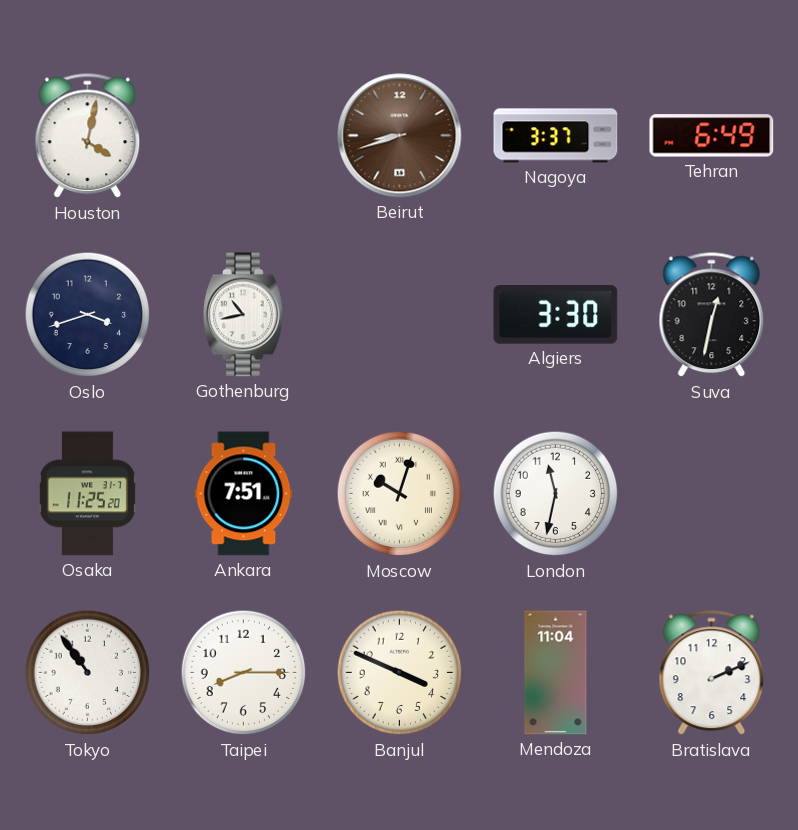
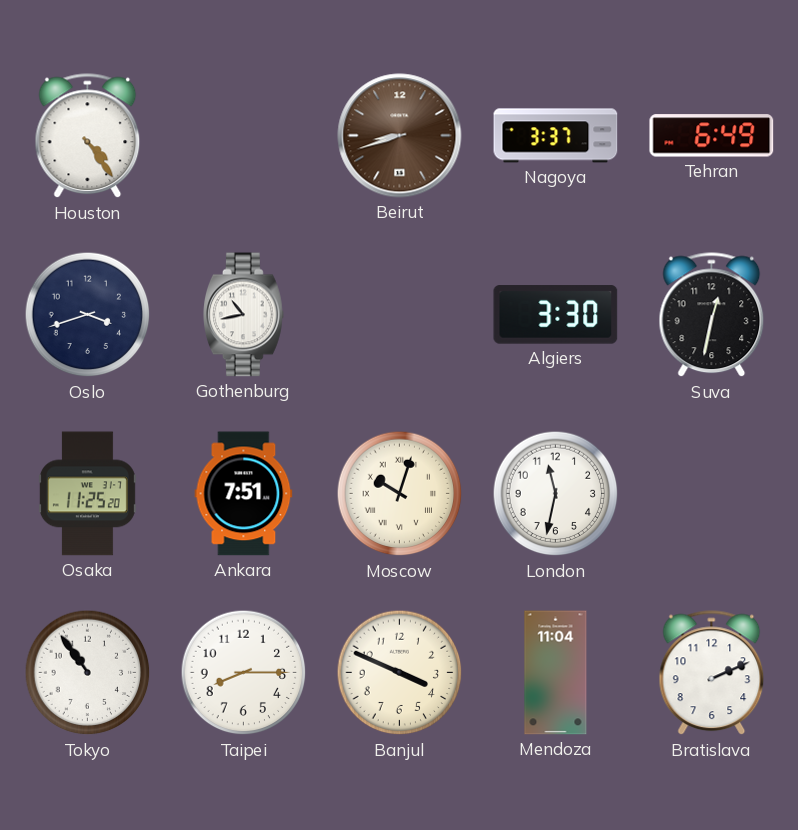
Houston: 4:02 -> 4:24
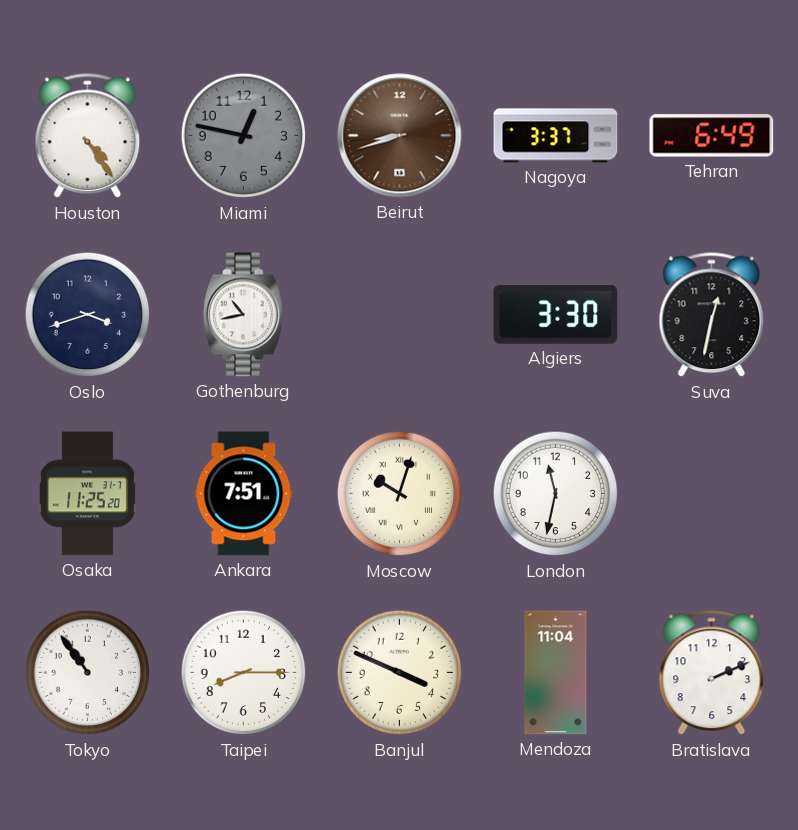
Miami: none -> 12:47
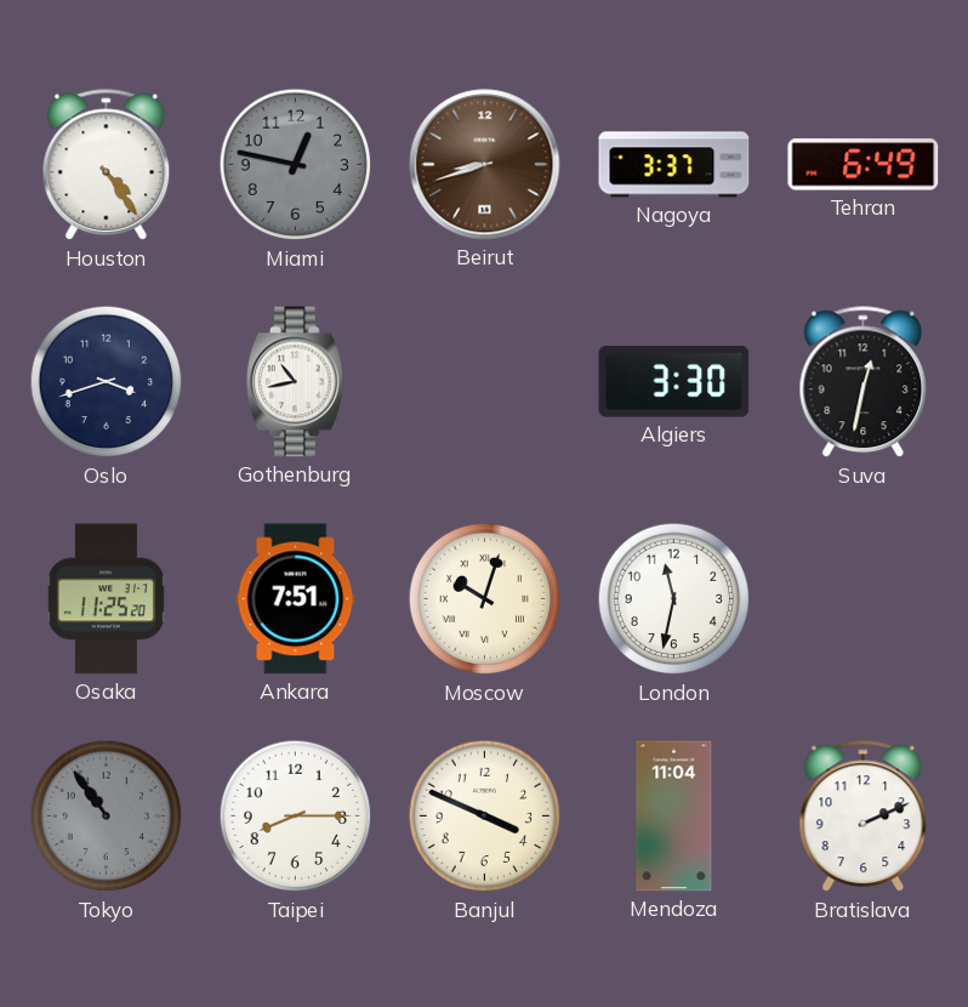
Tokyo dial: white -> grey
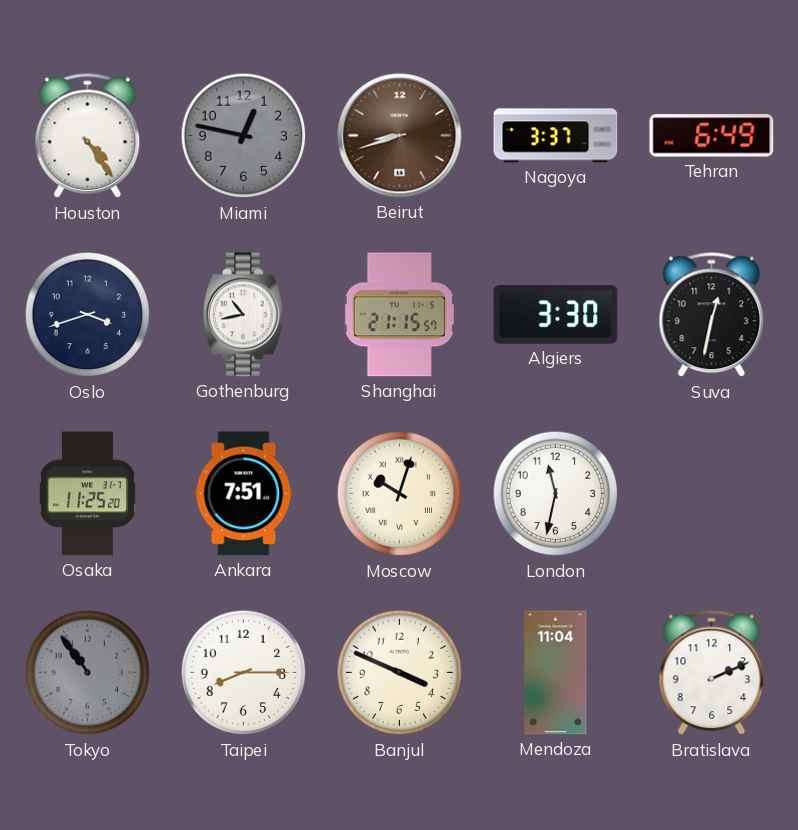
Shanghai: none -> 21:15
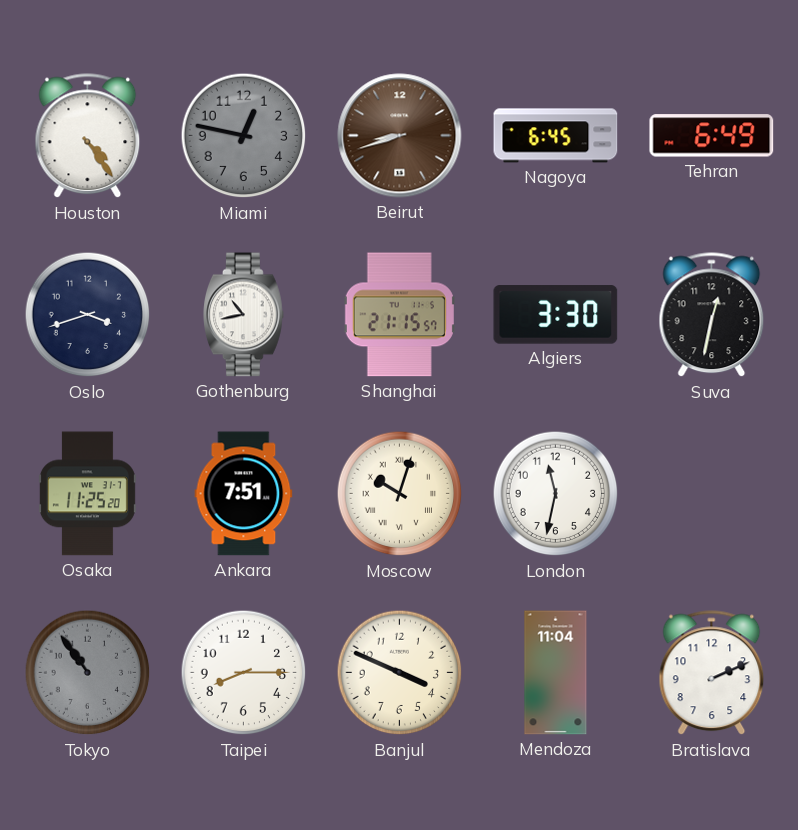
Nagoya: 3:37 -> 6:45
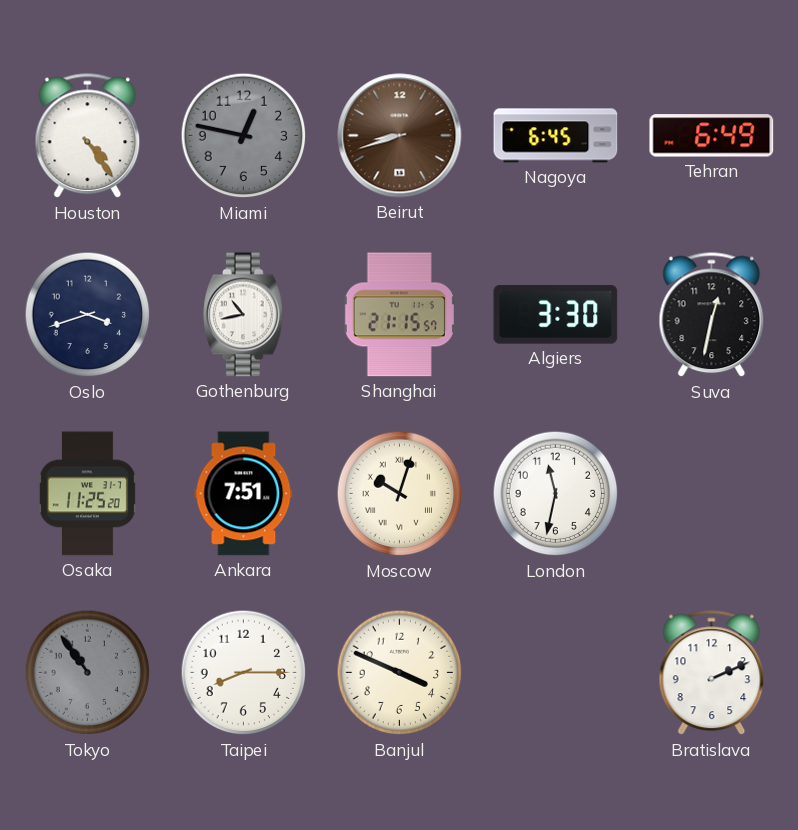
Mendoza: 11:04 -> none
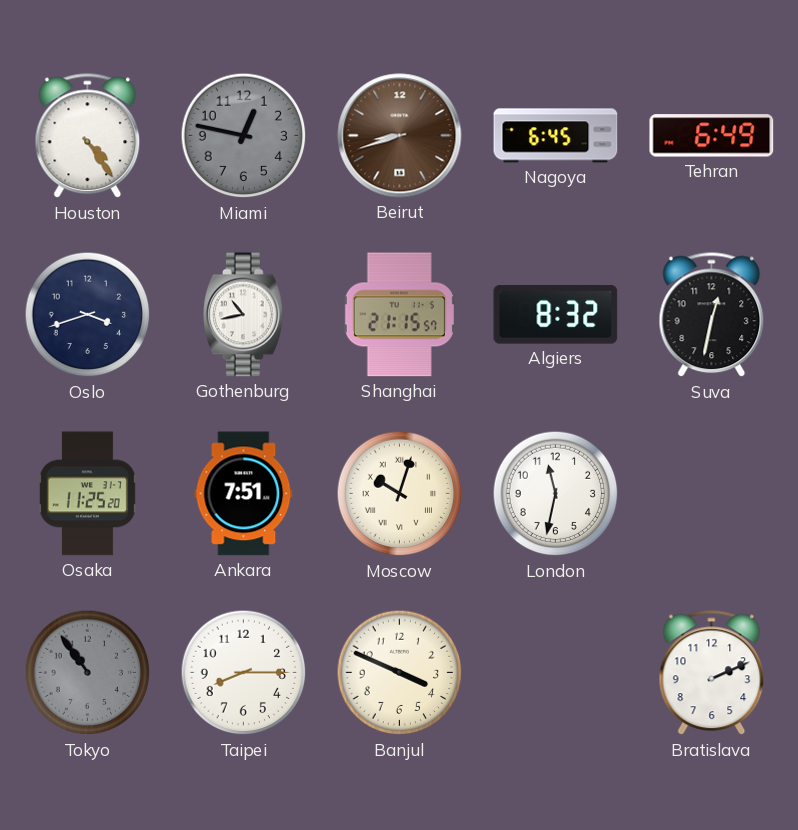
Algiers: 3:30 -> 8:32
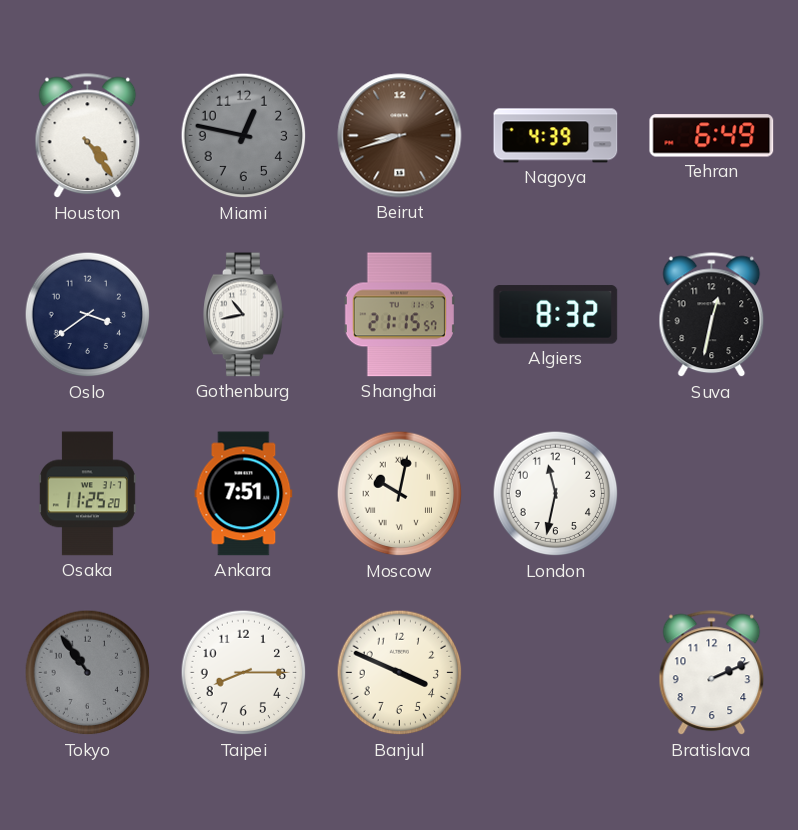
Nagoya: 6:45 -> 4:39
Oslo: 3:42 -> 3:39
Moscow: 10:03 -> 10:02
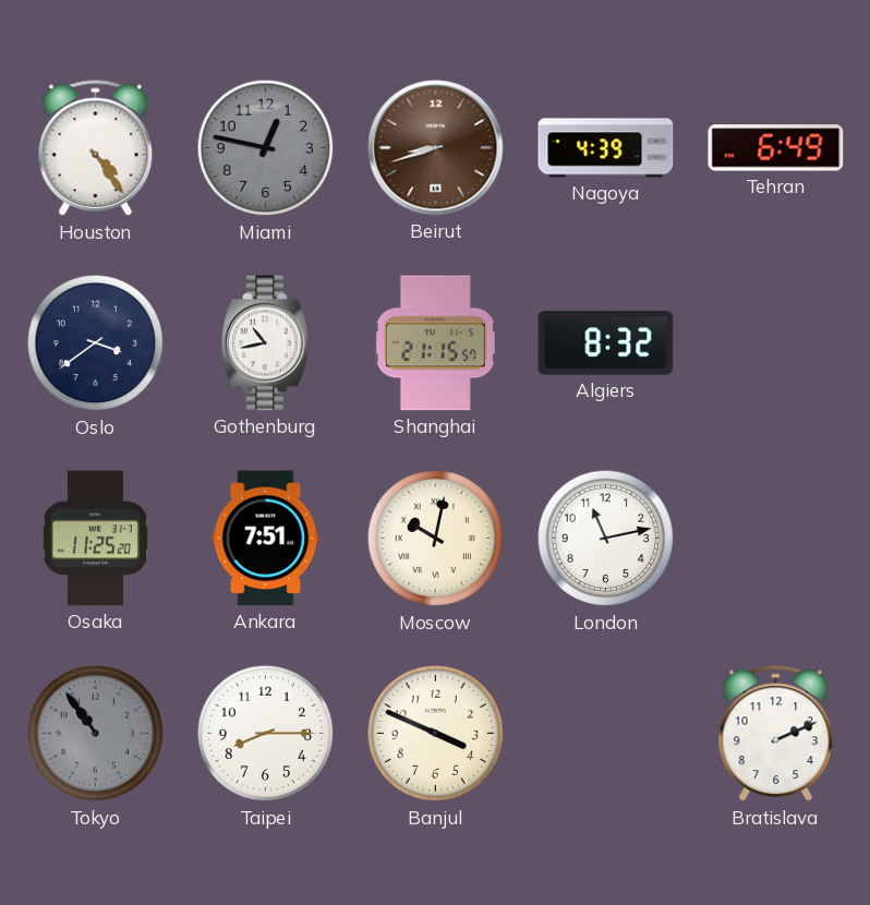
Suva: 12:32 -> none
London: 11:32 -> 11:13
